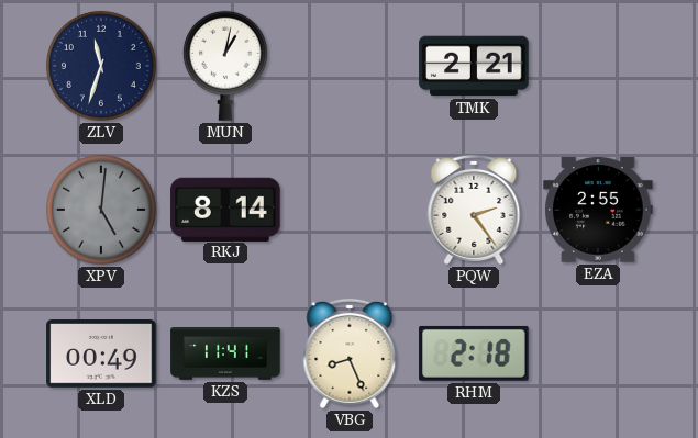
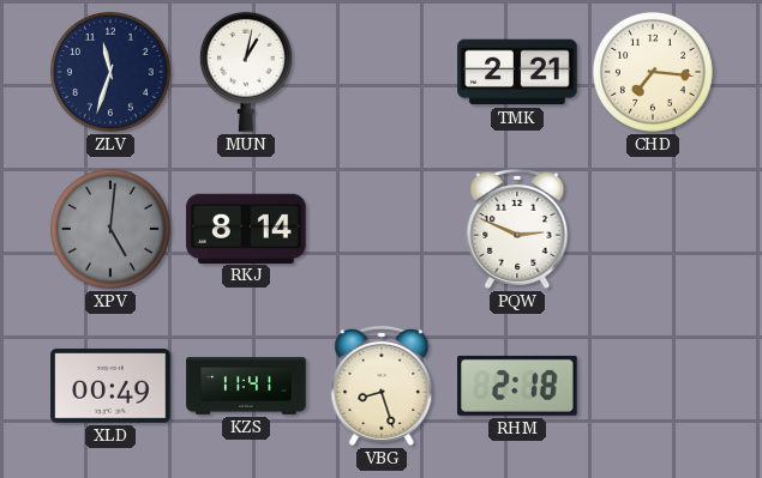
CHD: none -> 7:16
PQW: 2:24 -> 2:49
EZA: 2:55 -> none
VBG: 8:26 -> 8:27
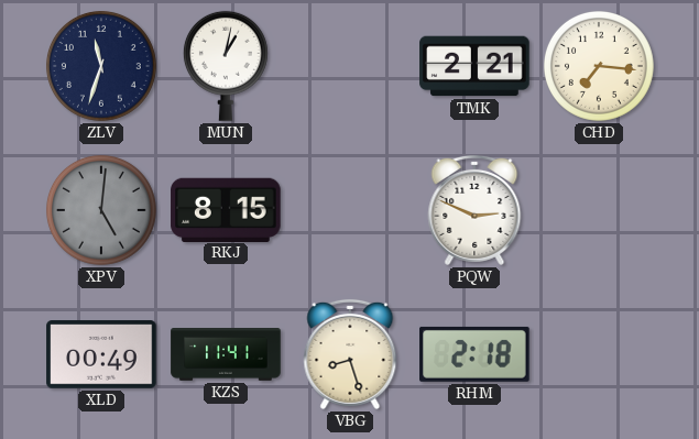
RKJ: 8:14 -> 8:15
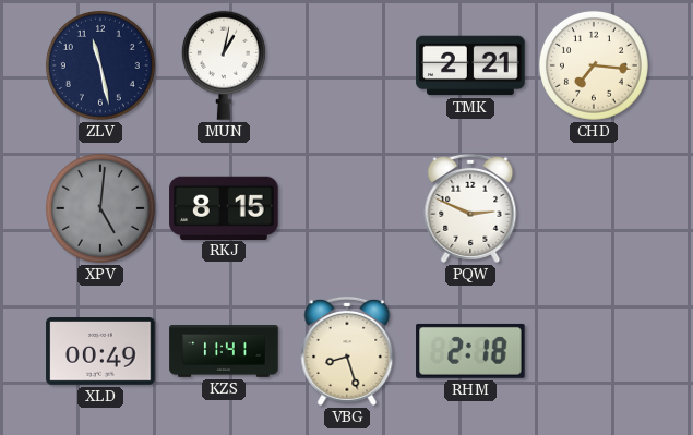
ZLV: 11:33 -> 11:28
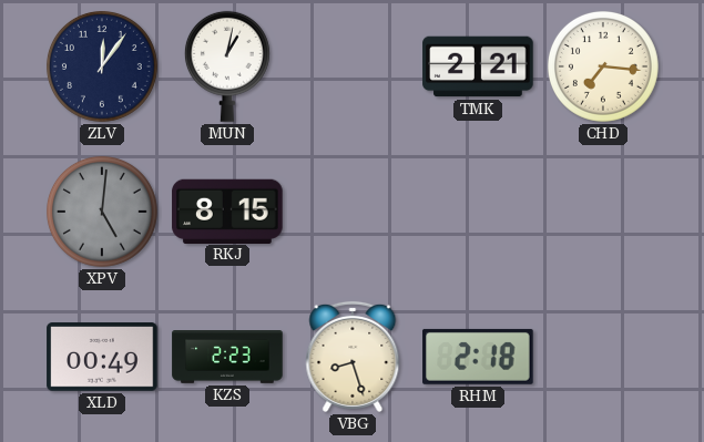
ZLV: 11:28 -> 12:06
PQW: 2:49 -> none
KZS: 11:41 -> 2:23
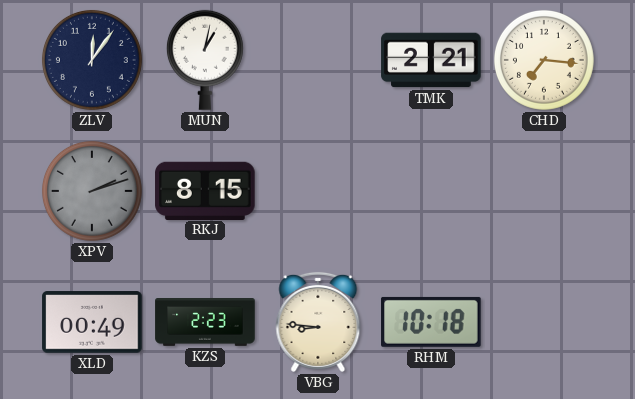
XPV: 5:01 -> 2:12
VBG: 8:27 -> 8:46
RHM: 2:18 -> 10:18
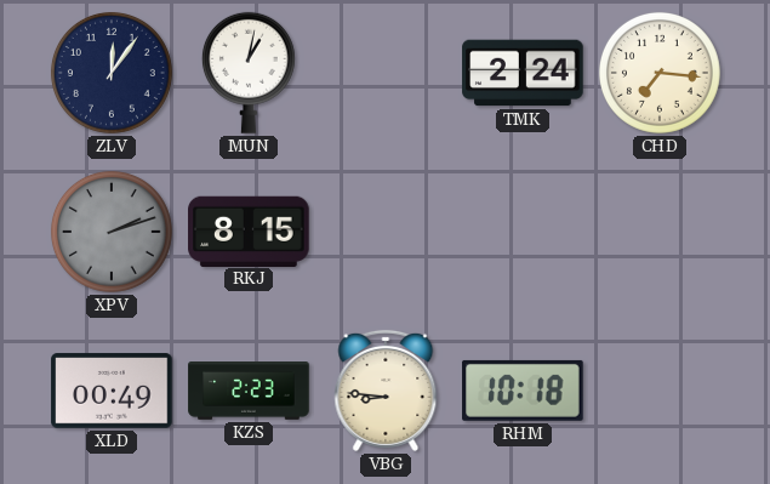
TMK: 2:21 -> 2:24
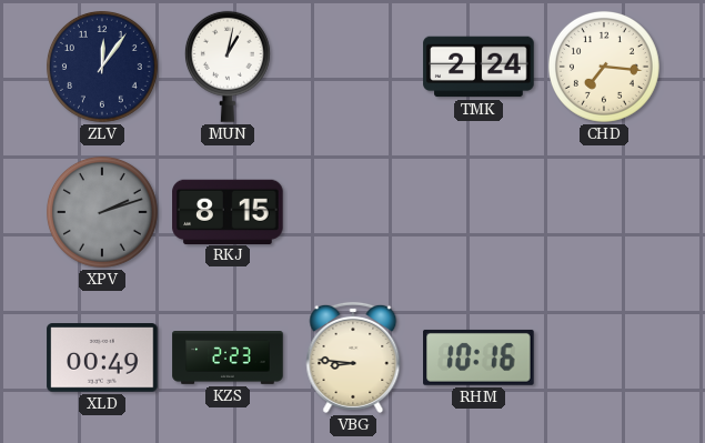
RHM: 10:18 -> 10:16
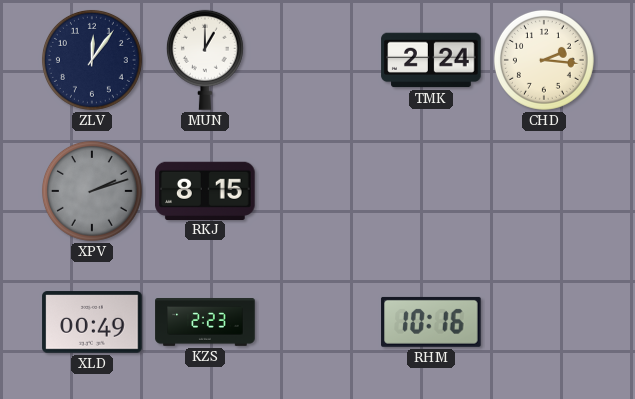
MUN: 1:02 -> 1:00
CHD: 7:16 -> 2:16
VBG: 8:46 -> none
